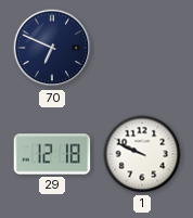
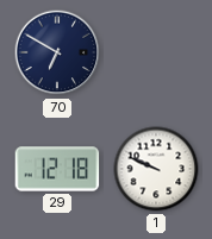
70: 6:49 -> 6:50
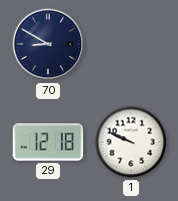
70: 6:50 -> 8:50
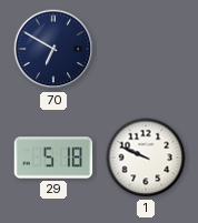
70: 8:50 -> 6:50
29: 12:18 -> 5:18
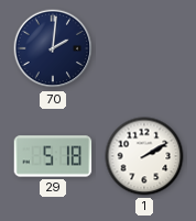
70: 6:50 -> 2:01
1: 9:49 -> 2:10
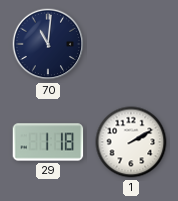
70: 2:01 -> 11:01
29: 5:18 -> 1:18
